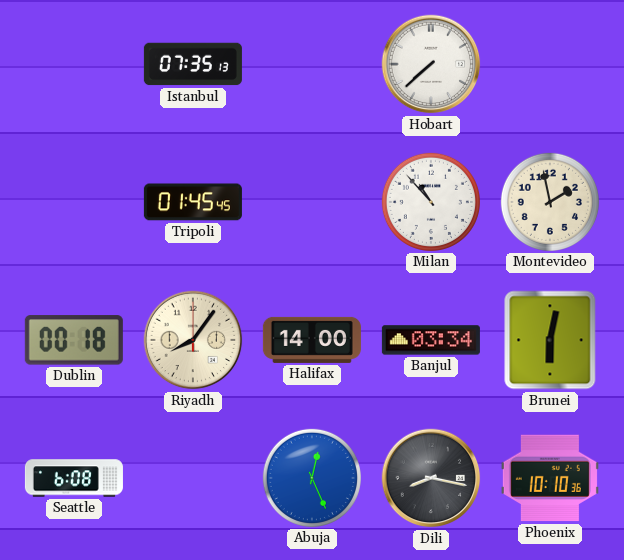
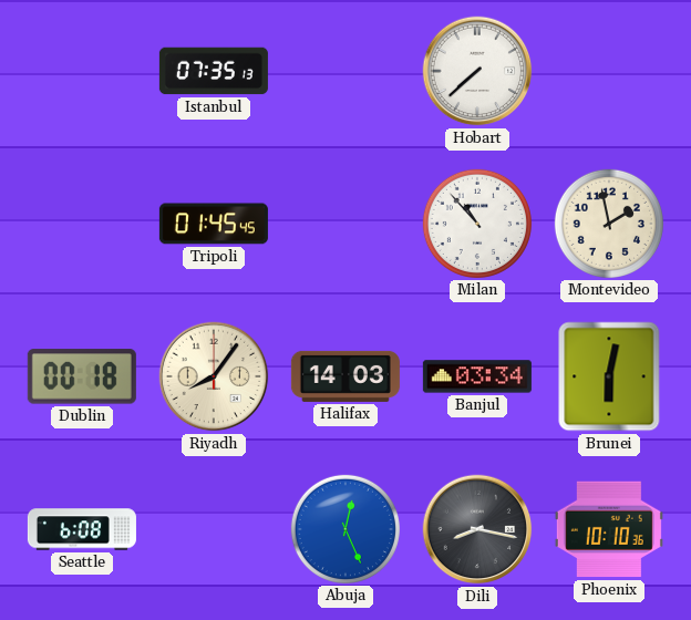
Halifax: 14:00 -> 14:03
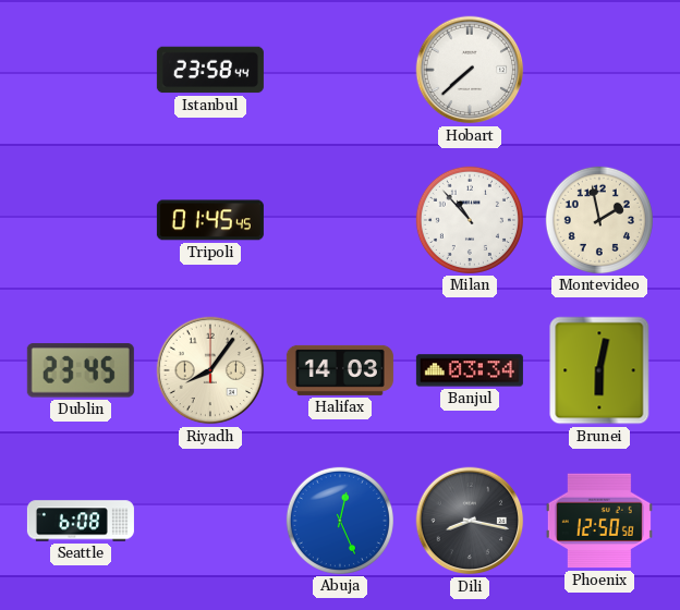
Istanbul: 07:35 -> 23:58
Dublin: 00:18 -> 23:45
Phoenix: 10:10 -> 12:50
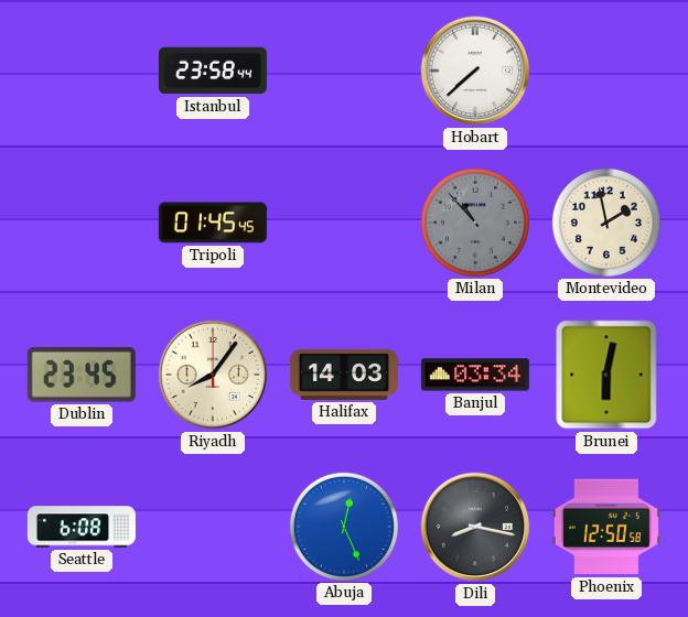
Milan dial: white -> grey
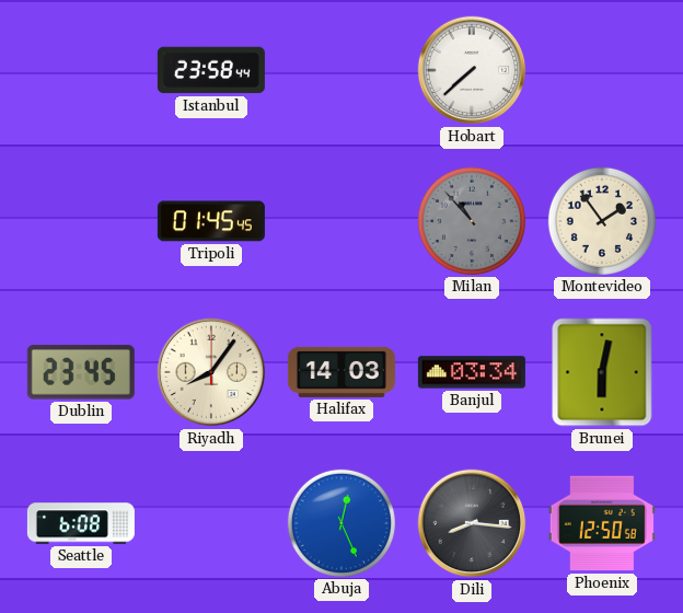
Montevideo: 1:58 -> 1:54
Dili: 8:17 -> 8:16
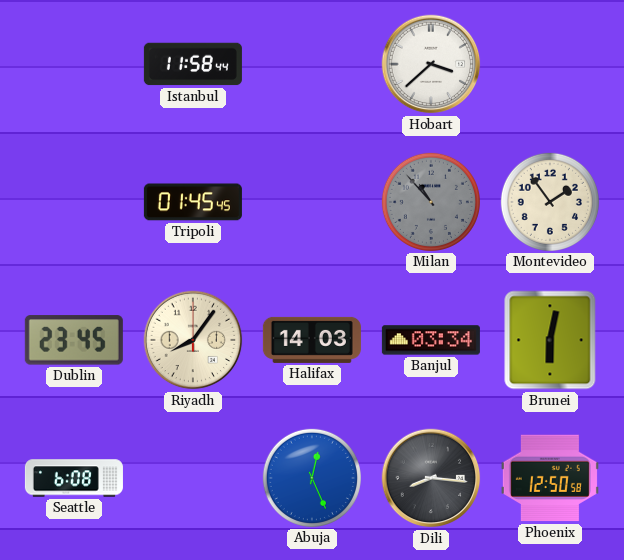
Istanbul: 23:58 -> 11:58
Hobart: 7:38 -> 3:38
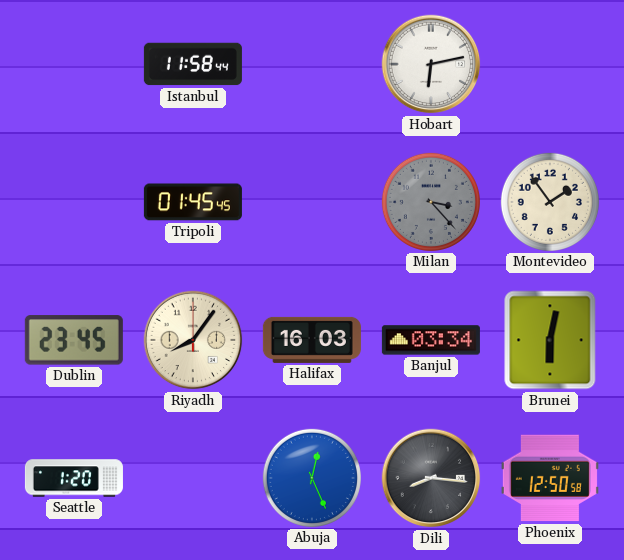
Hobart: 3:38 -> 6:13
Milan: 10:53 -> 3:23
Halifax: 14:03 -> 16:03
Seattle: 6:08 -> 1:20
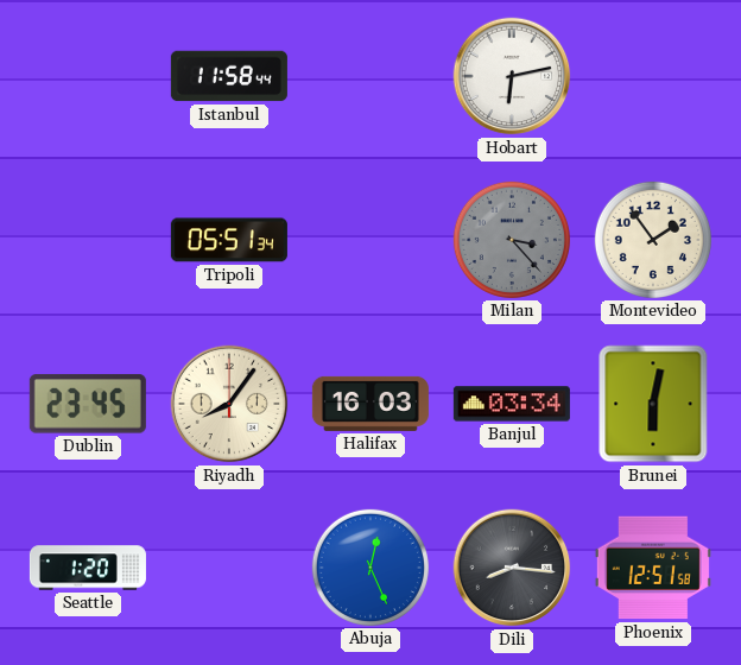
Tripoli: 01:45 -> 05:51
Phoenix: 12:50 -> 12:51
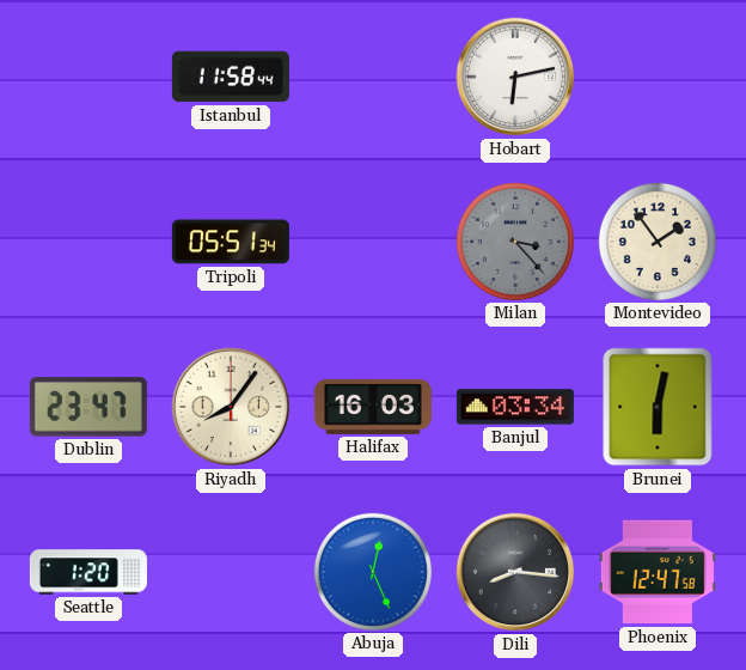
Dublin: 23:45 -> 23:47
Phoenix: 12:51 -> 12:47
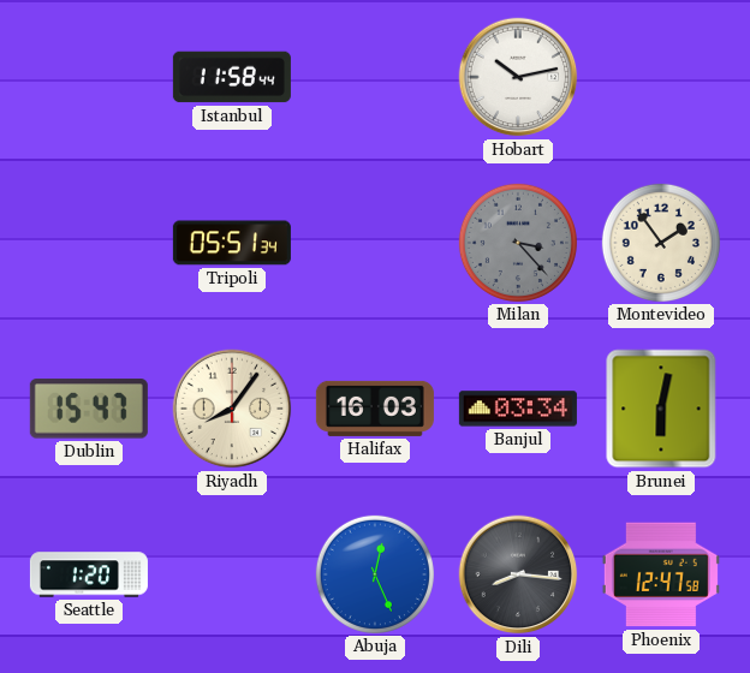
Hobart: 6:13 -> 10:13
Dublin: 23:47 -> 15:47
